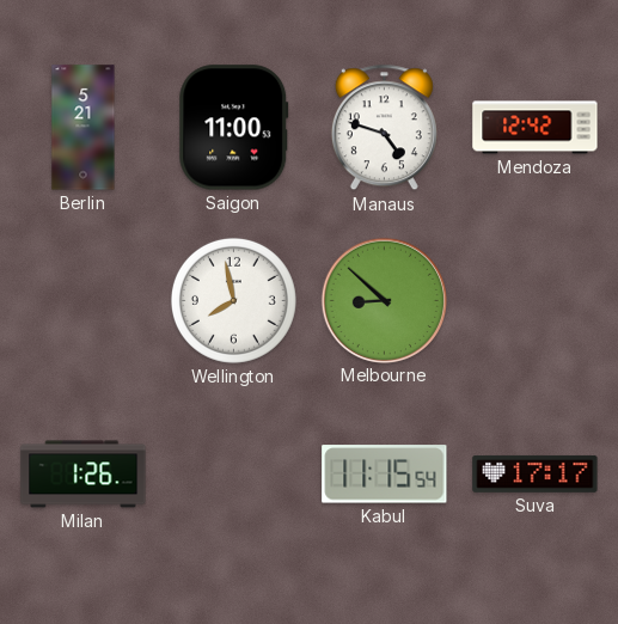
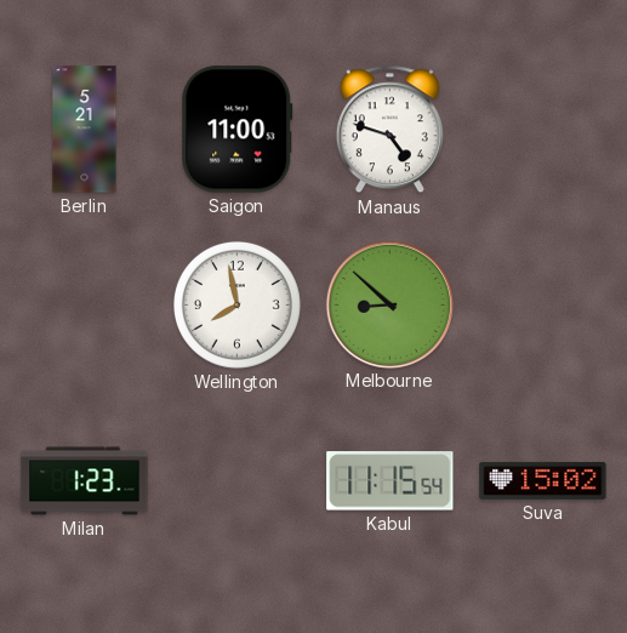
Mendoza: 12:42 -> none
Milan: 1:26 -> 1:23
Suva: 17:17 -> 15:02
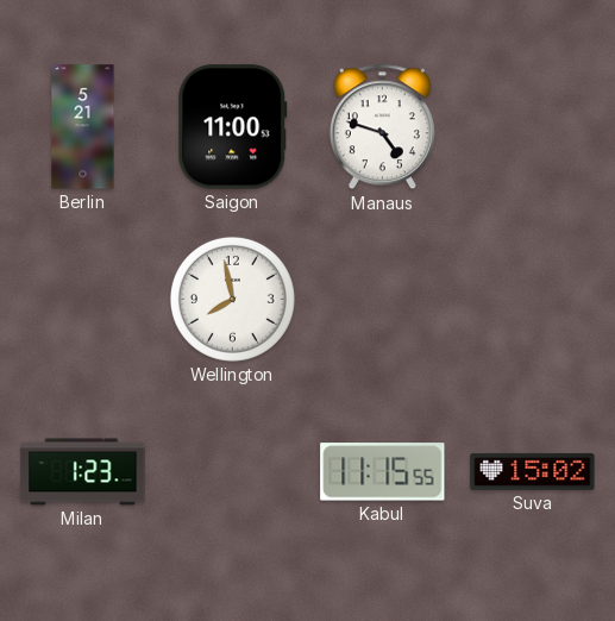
Melbourne: 8:52 -> none
Kabul: 11:15:54 -> 11:15:55
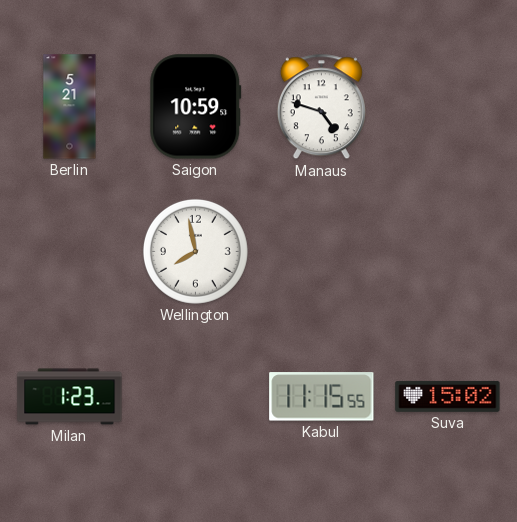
Saigon: 11:00 -> 10:59
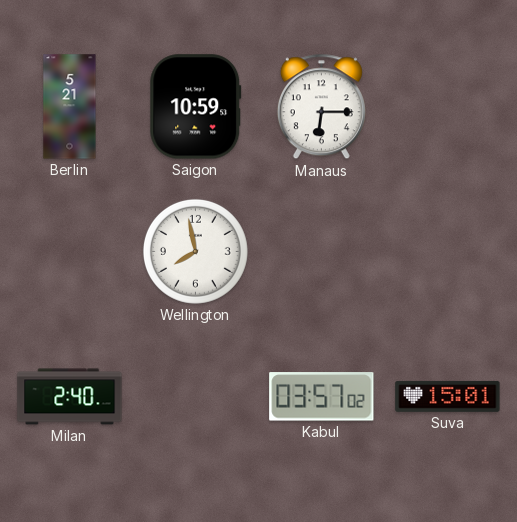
Manaus: 4:48 -> 6:15
Milan: 1:23 -> 2:40
Kabul: 11:15 -> 03:57
Suva: 15:02 -> 15:01
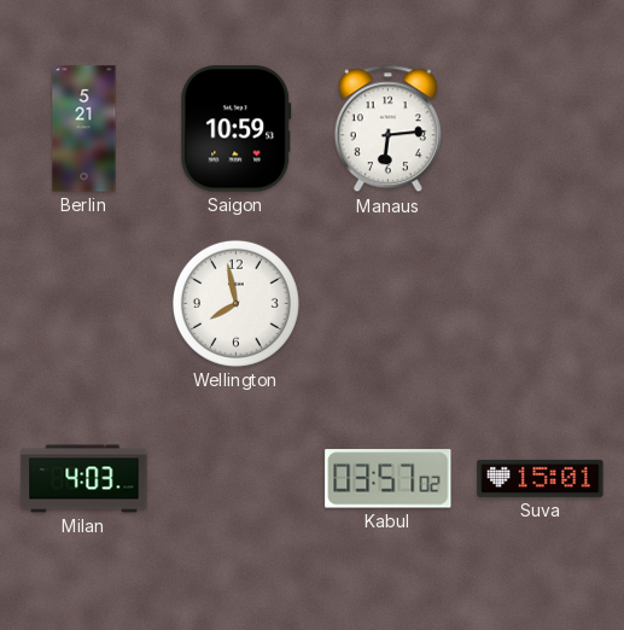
Manaus: 6:15 -> 6:14
Milan: 2:40 -> 4:03
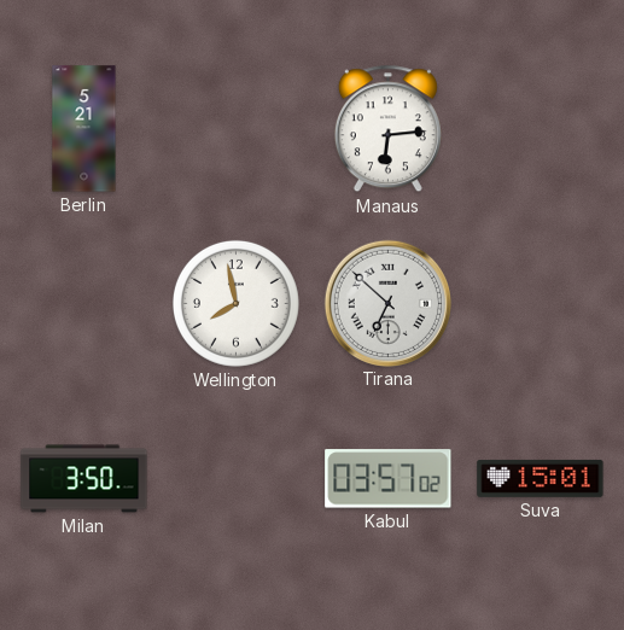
Saigon: 10:59 -> none
Tirana: none -> 6:52
Milan: 4:03 -> 3:50
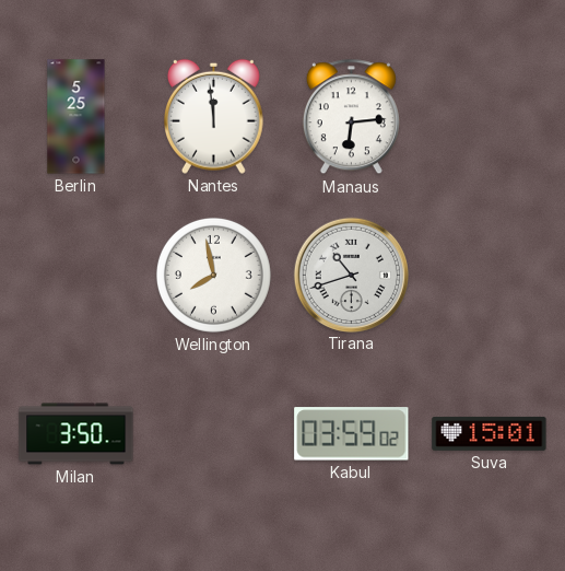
Berlin: 5:21 -> 5:25
Nantes: none -> 11:59
Tirana: 6:52 -> 10:42
Kabul: 03:57 -> 03:59
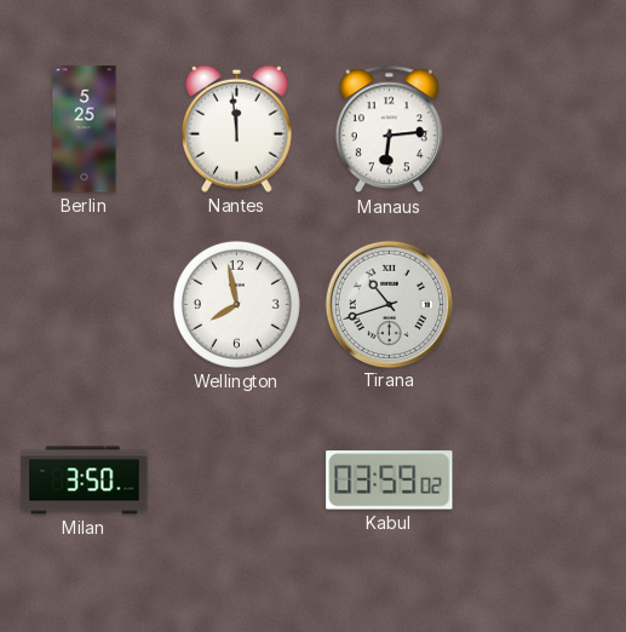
Suva: 15:01 -> none
